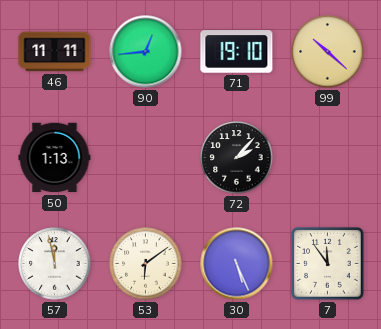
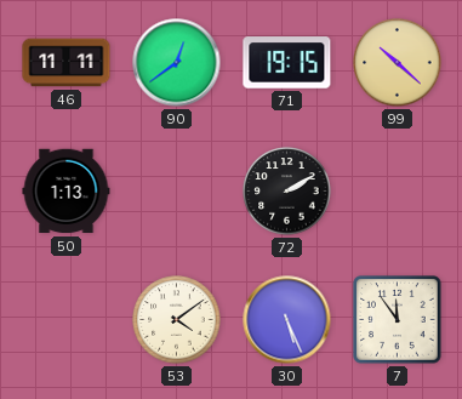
90: 12:44 -> 12:39
71: 19:10 -> 19:15
72: 2:07 -> 2:10
57: 11:58 -> none
53: 6:09 -> 4:09
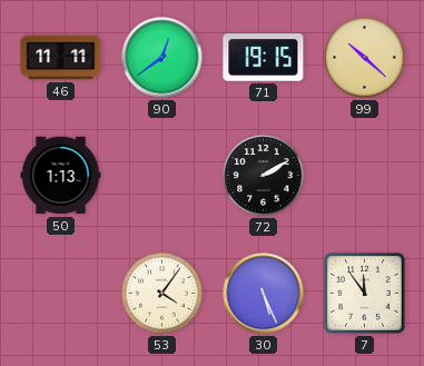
53: 4:09 -> 4:06
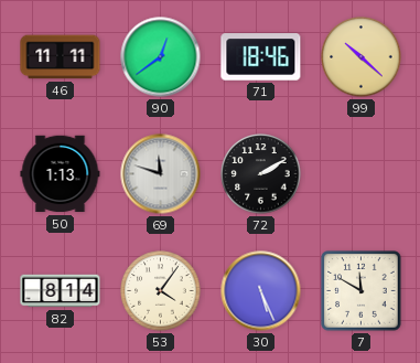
71: 19:15 -> 18:46
69: none -> 11:48
82: none -> 8:14
7: 11:54 -> 11:50
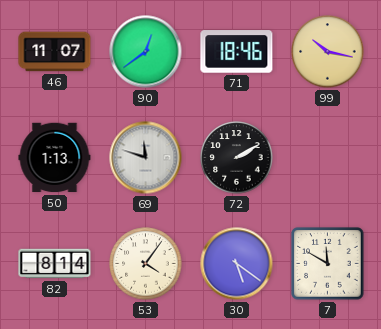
46: 11:11 -> 11:07
99: 10:22 -> 10:17
30: 5:26 -> 5:21
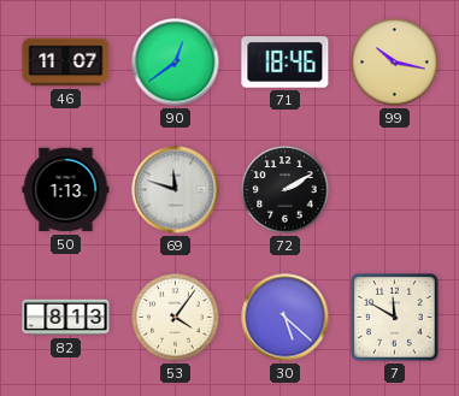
82: 8:14 -> 8:13
30: 5:21 -> 5:22
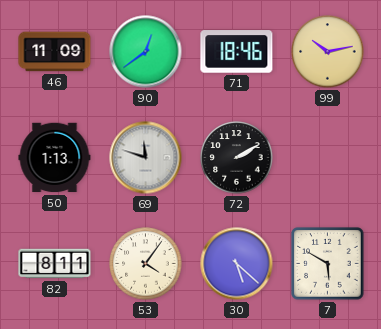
46: 11:07 -> 11:09
99: 10:17 -> 10:13
82: 8:13 -> 8:11
7: 11:50 -> 5:50
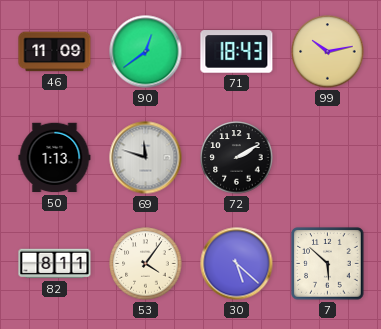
71: 18:46 -> 18:43
7: 5:50 -> 5:52
